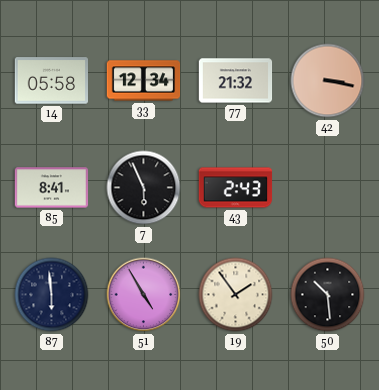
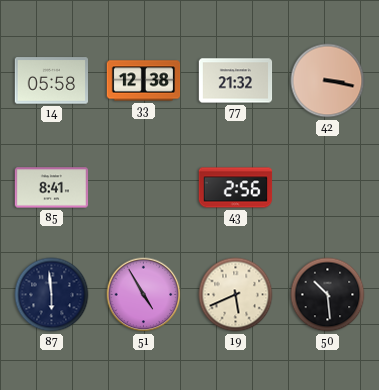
33: 12:34 -> 12:38
7: 5:56 -> none
43: 2:43 -> 2:56
19: 1:54 -> 5:41
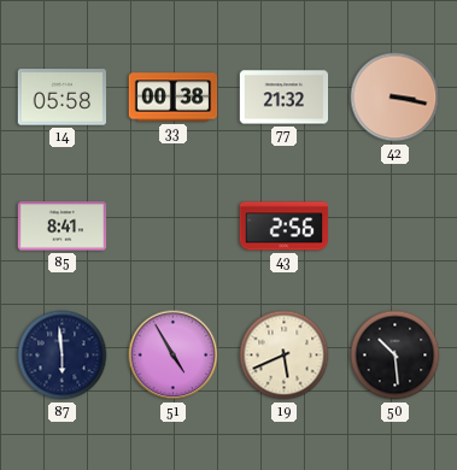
33: 12:38 -> 00:38
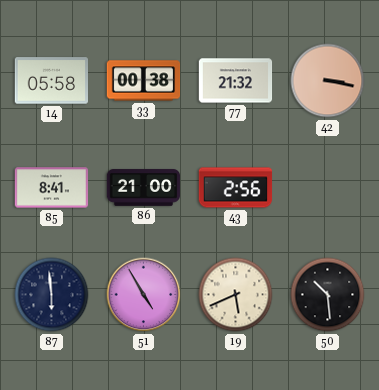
86: none -> 21:00
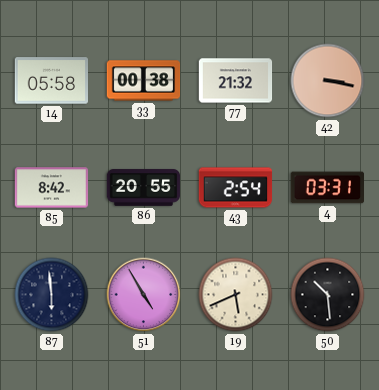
85: 8:41 -> 8:42
86: 21:00 -> 20:55
43: 2:56 -> 2:54
4: none -> 03:31
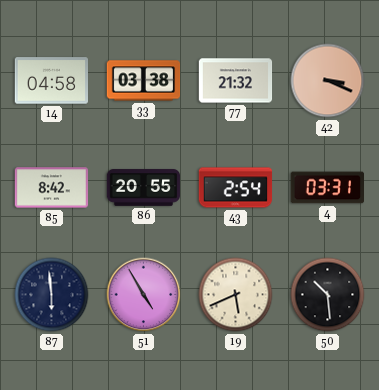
14: 05:58 -> 04:58
33: 00:38 -> 03:38
42: 3:17 -> 3:19
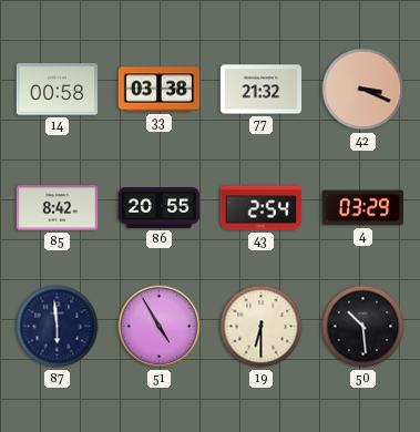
14: 04:58 -> 00:58
4: 03:31 -> 03:29
19: 5:41 -> 6:30
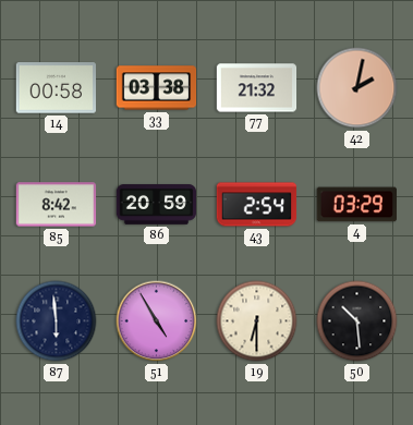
42: 3:19 -> 2:02
86: 20:55 -> 20:59
